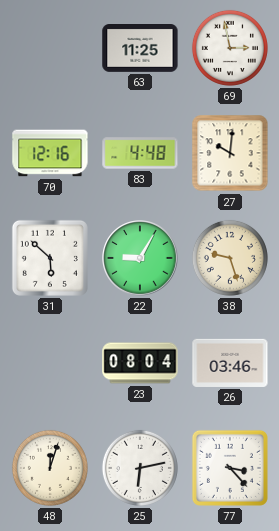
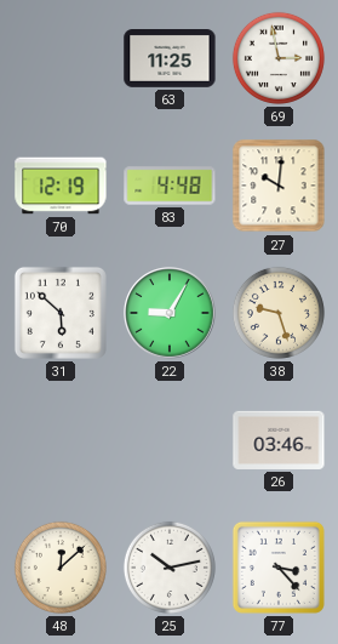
70: 12:16 -> 12:19
23: 08:04 -> none
48: 12:03 -> 12:08
25: 6:13 -> 10:13
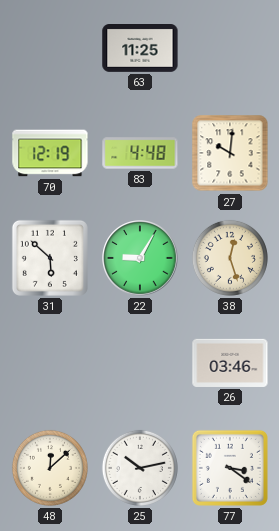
69: 2:58 -> none
38: 9:27 -> 12:27
77: 3:23 -> 3:21
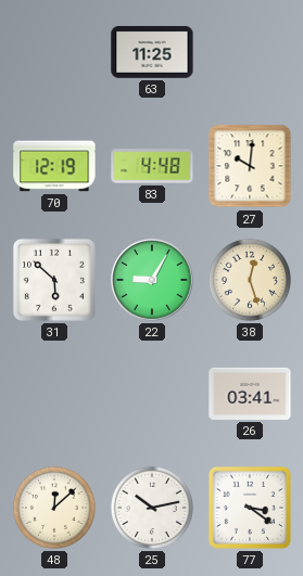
26: 03:46 -> 03:41
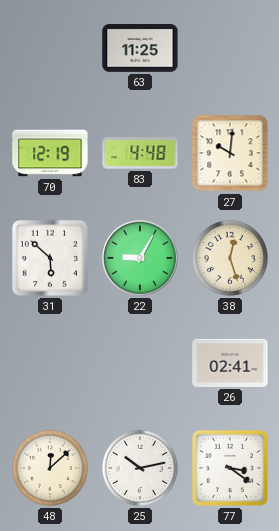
26: 03:41 -> 02:41
